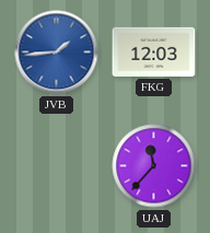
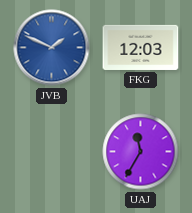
JVB: 1:44 -> 1:49
UAJ: 11:37 -> 11:35
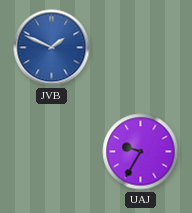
FKG: 12:03 -> none
UAJ: 11:35 -> 9:35
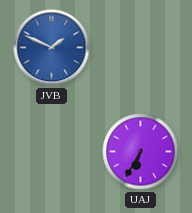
UAJ: 9:35 -> 6:35
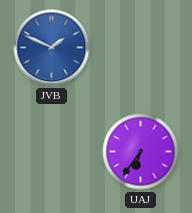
UAJ: 6:35 -> 6:36
